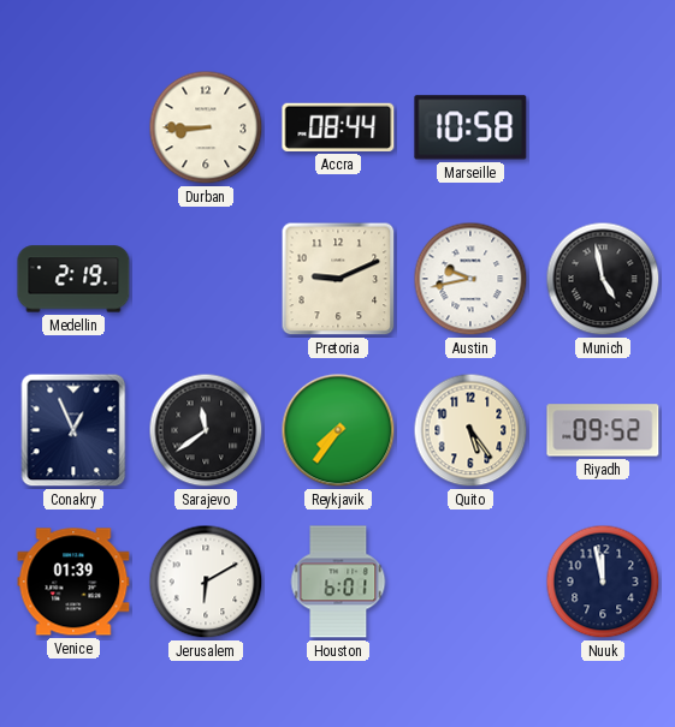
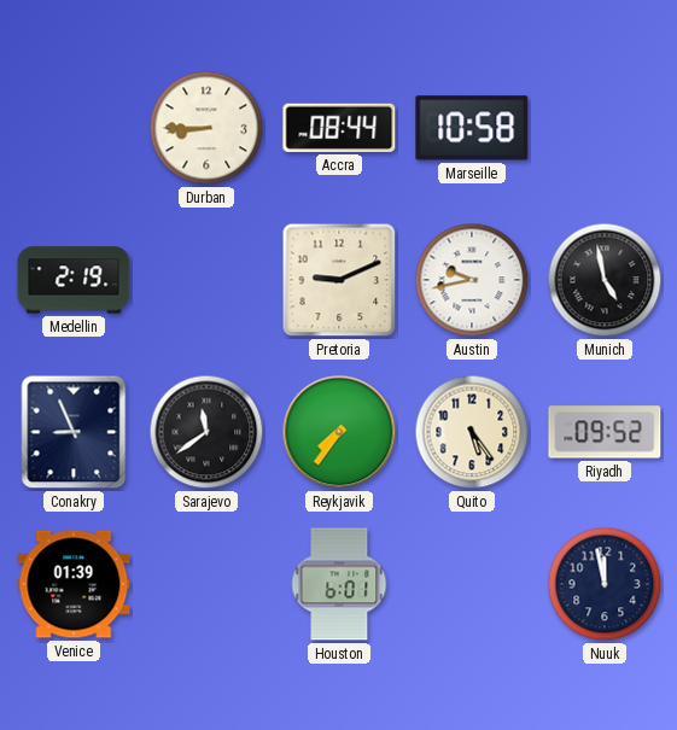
Conakry: 12:56 -> 8:56
Jerusalem: 6:10 -> none
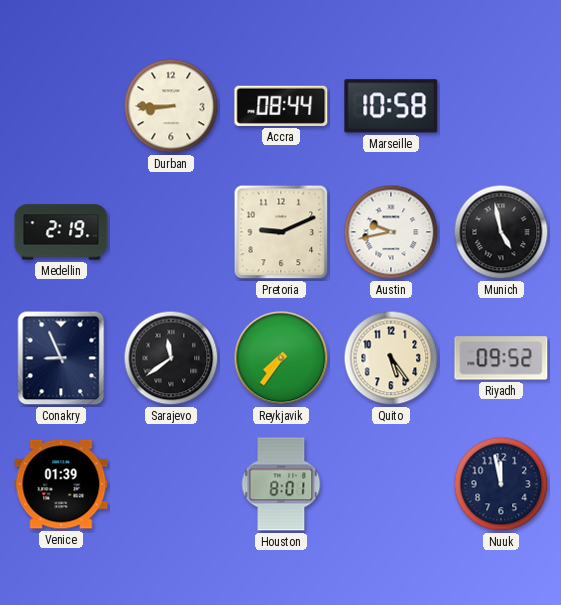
Houston: 6:01 -> 8:01
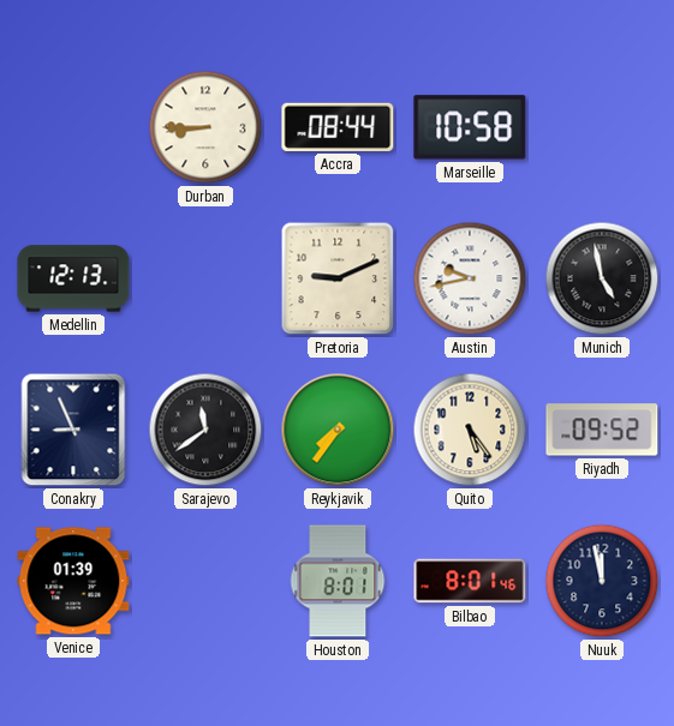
Medellin: 2:19 -> 12:13
Bilbao: none -> 8:01
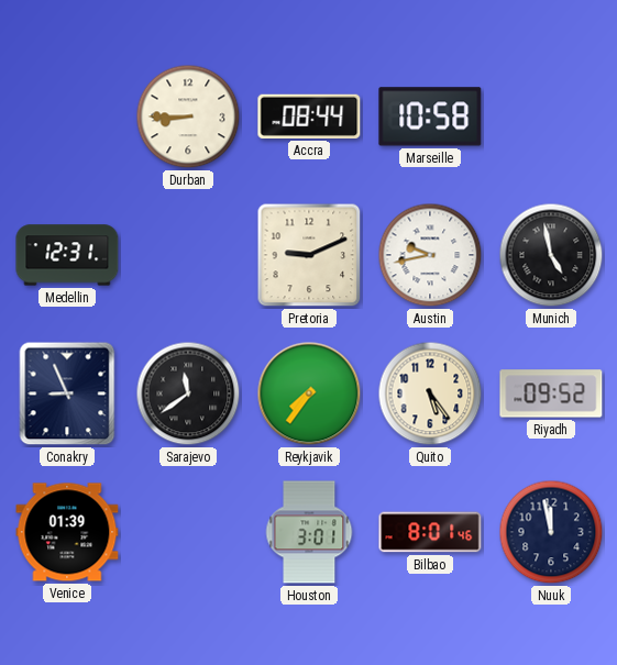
Medellin: 12:13 -> 12:31
Houston: 8:01 -> 3:01
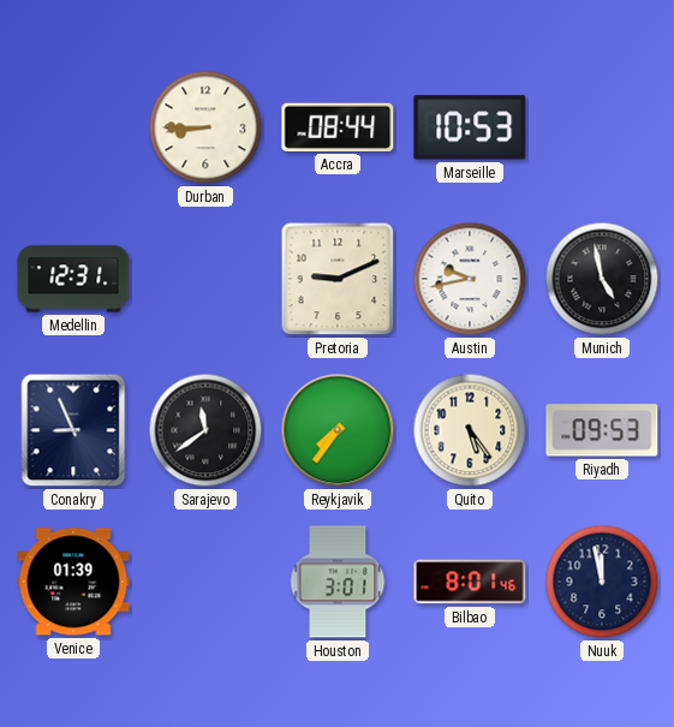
Marseille: 10:58 -> 10:53
Riyadh: 09:52 -> 09:53
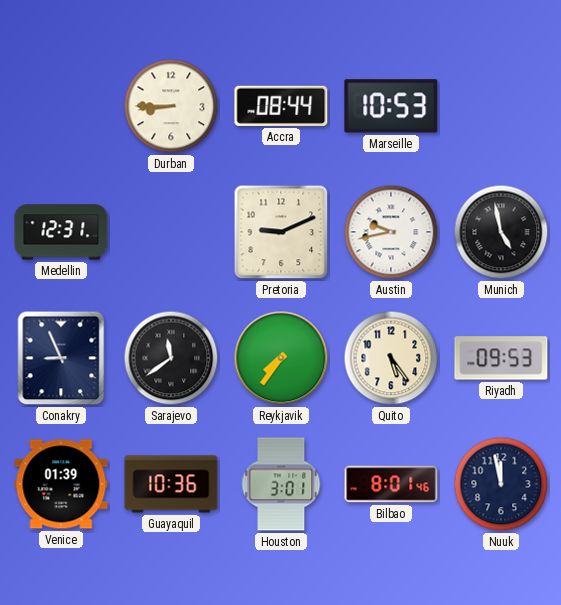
Guayaquil: none -> 10:36
